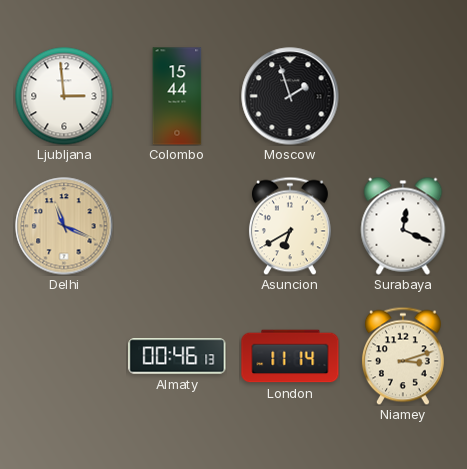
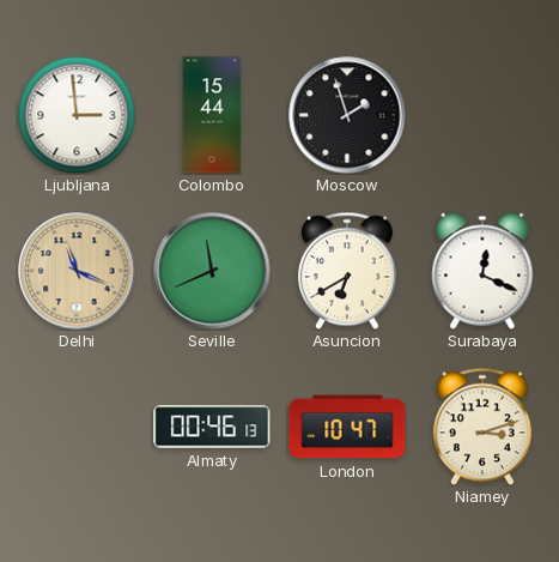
Seville: none -> 11:41
London: 11:14 -> 10:47
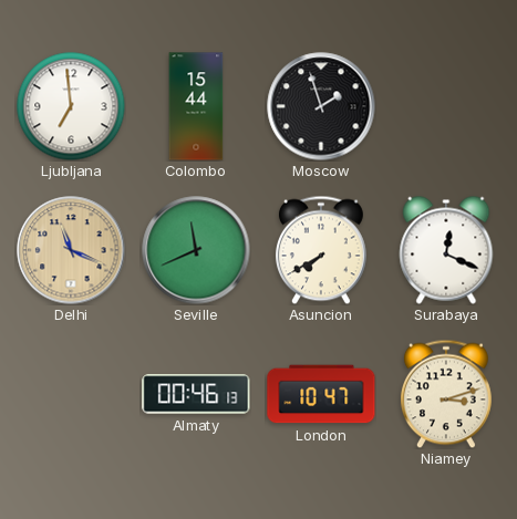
Ljubljana: 2:59 -> 6:59
Asuncion: 6:40 -> 7:40
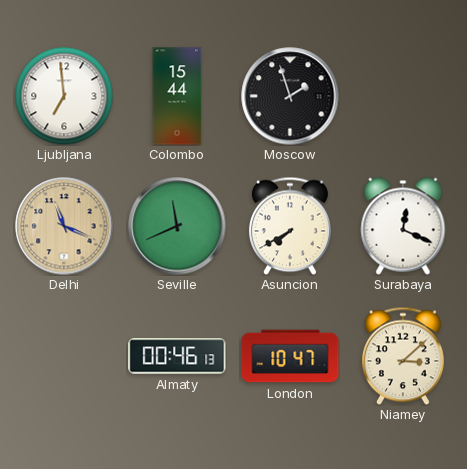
Niamey: 3:12 -> 3:08
